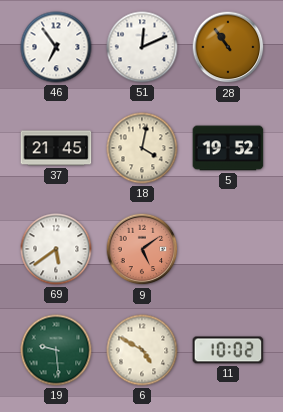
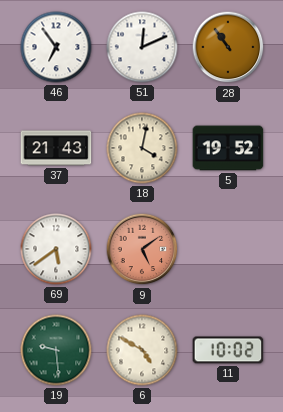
37: 21:45 -> 21:43
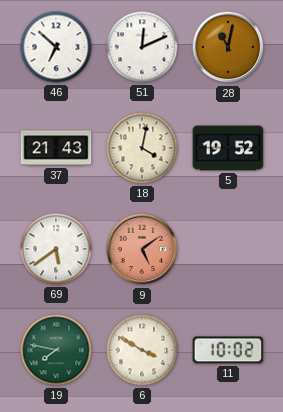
46: 6:54 -> 6:52
28: 10:54 -> 11:02
19: 9:29 -> 7:47
6: 4:50 -> 3:50
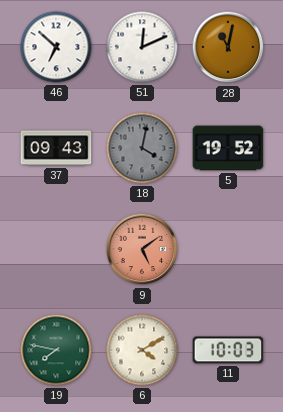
37: 21:43 -> 09:43
18 dial: cream -> grey
69: 5:39 -> none
6: 3:50 -> 4:10
11: 10:02 -> 10:03
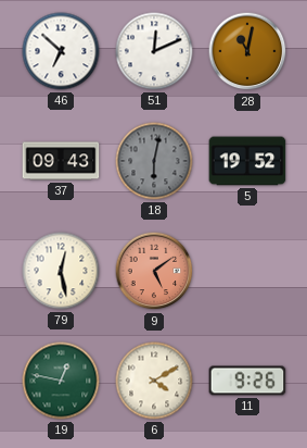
18: 4:02 -> 6:02
79: none -> 12:28
19: 7:47 -> 12:47
11: 10:03 -> 9:26
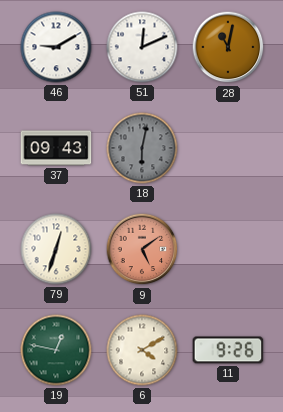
46: 6:52 -> 9:10
5: 19:52 -> none
79: 12:28 -> 12:33
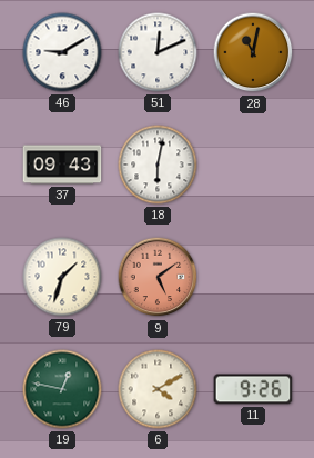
18 dial: grey -> white
79: 12:33 -> 1:33
